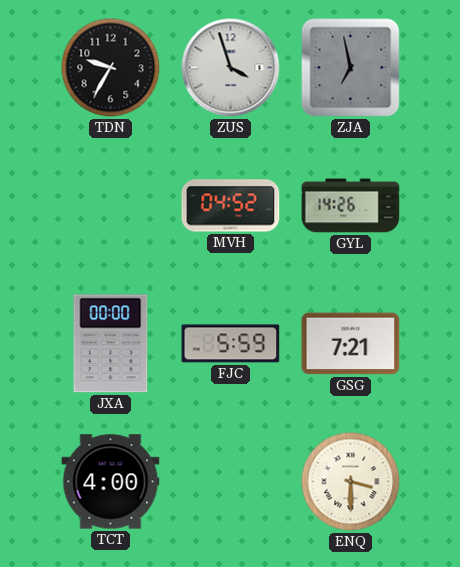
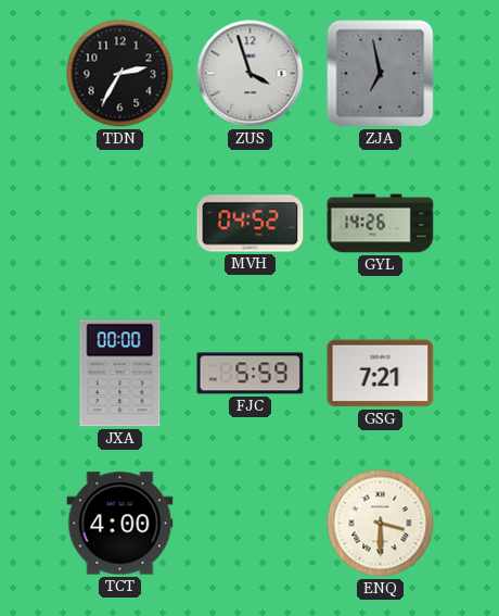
TDN: 9:35 -> 2:35
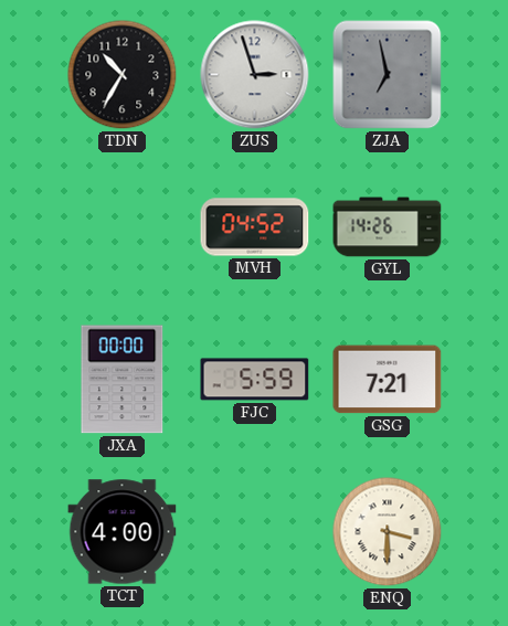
TDN: 2:35 -> 10:35
ZUS: 3:57 -> 2:57
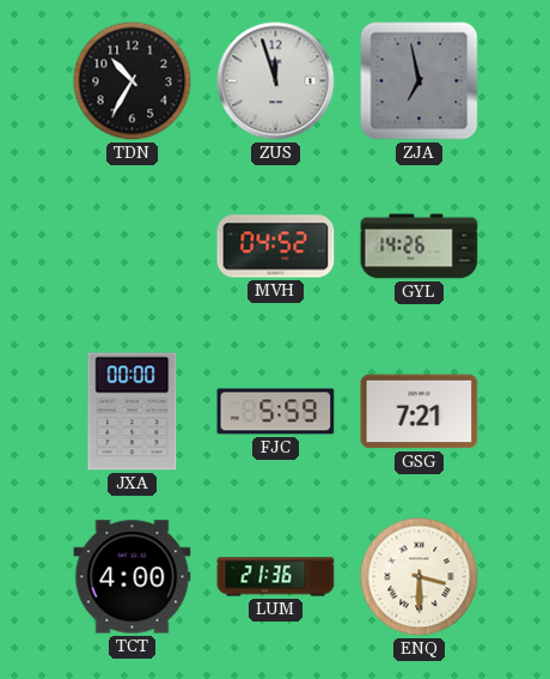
ZUS: 2:57 -> 11:57
LUM: none -> 21:36
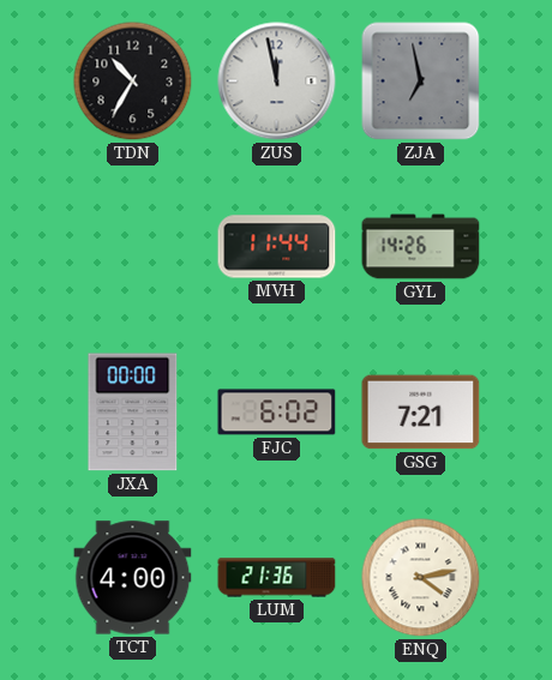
ZUS: 11:57 -> 11:58
MVH: 04:52 -> 11:44
FJC: 5:59 -> 6:02
ENQ: 3:30 -> 4:13
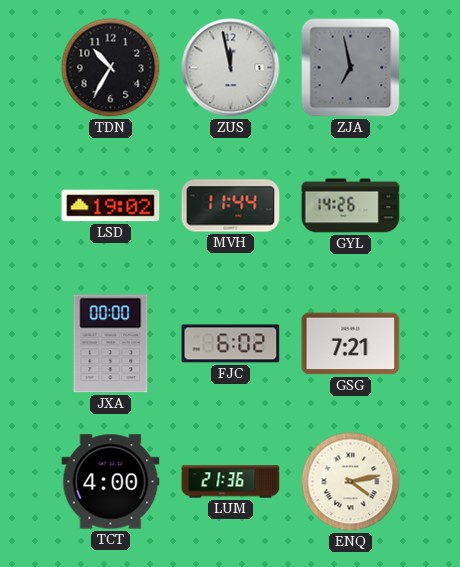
LSD: none -> 19:02
